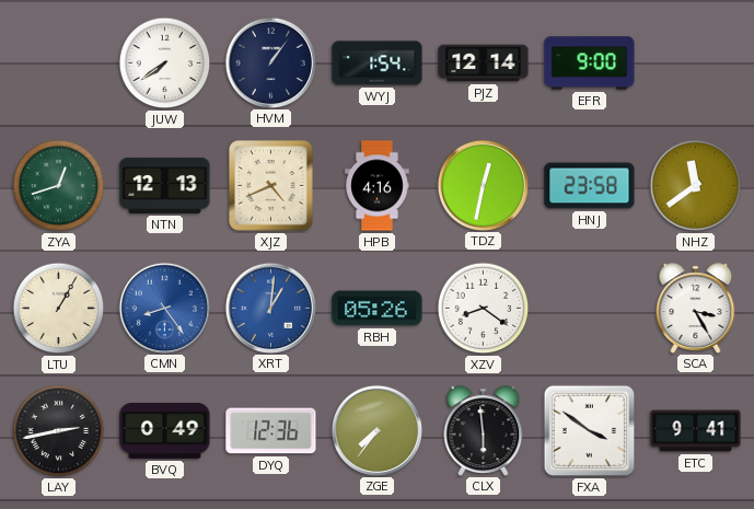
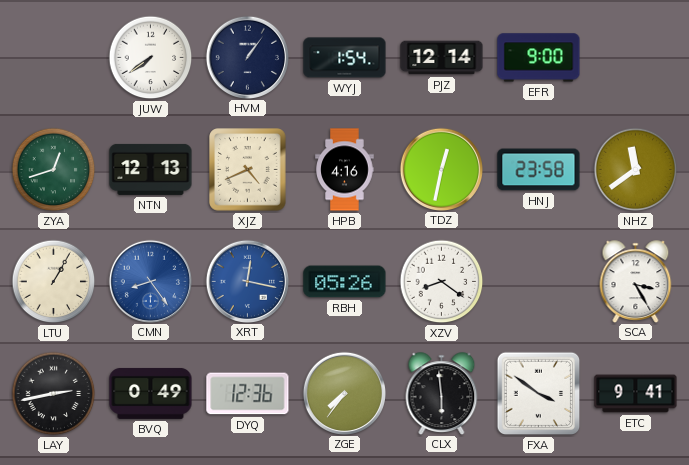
XRT: 1:01 -> 12:17
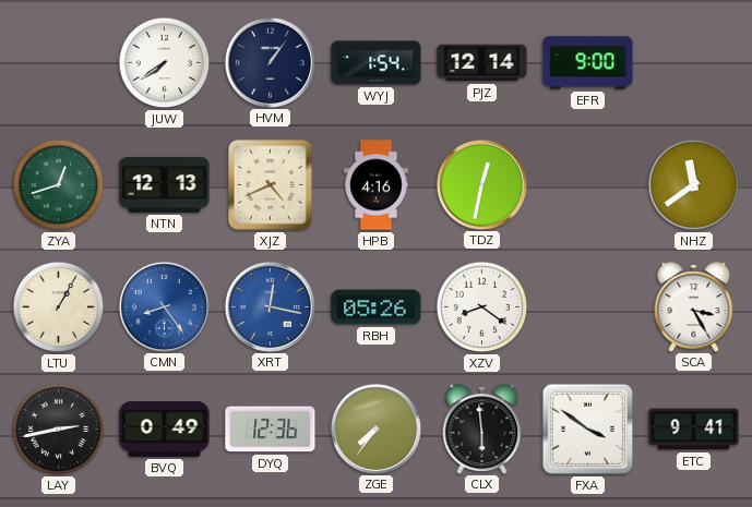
HNJ: 23:58 -> none
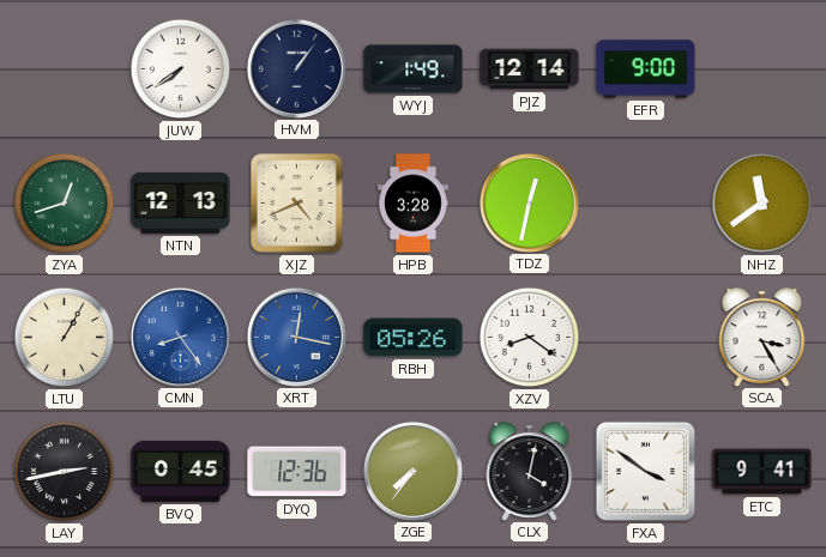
WYJ: 1:54 -> 1:49
HPB: 4:16 -> 3:28
BVQ: 0:49 -> 0:45
CLX: 5:59 -> 4:02
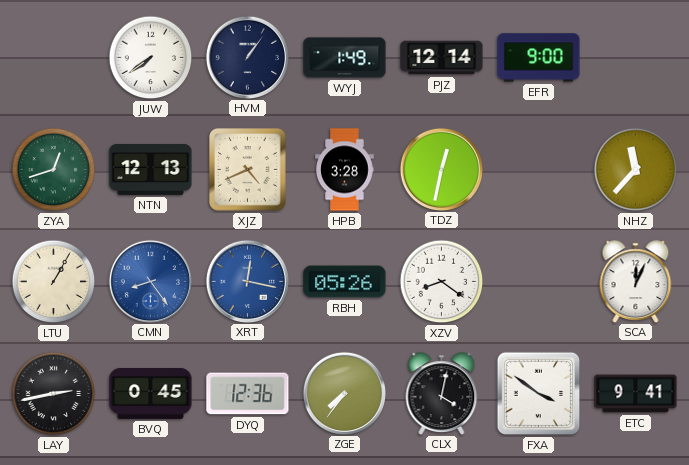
NHZ: 11:39 -> 11:37
SCA: 3:25 -> 12:04
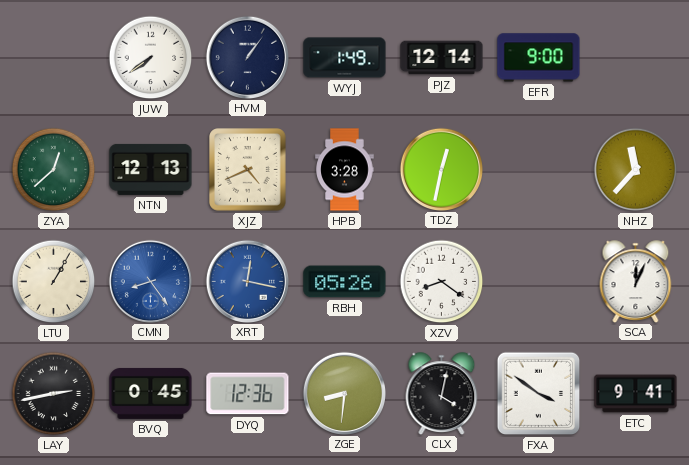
ZYA: 12:42 -> 12:38
ZGE: 7:36 -> 8:31
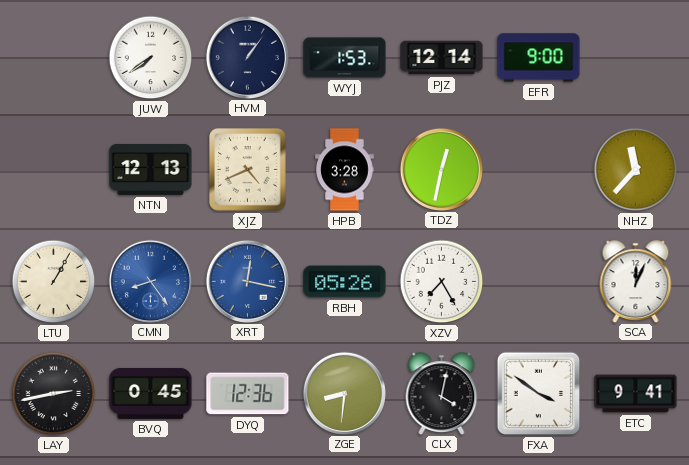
WYJ: 1:49 -> 1:53
ZYA: 12:38 -> none
XZV: 8:21 -> 7:25
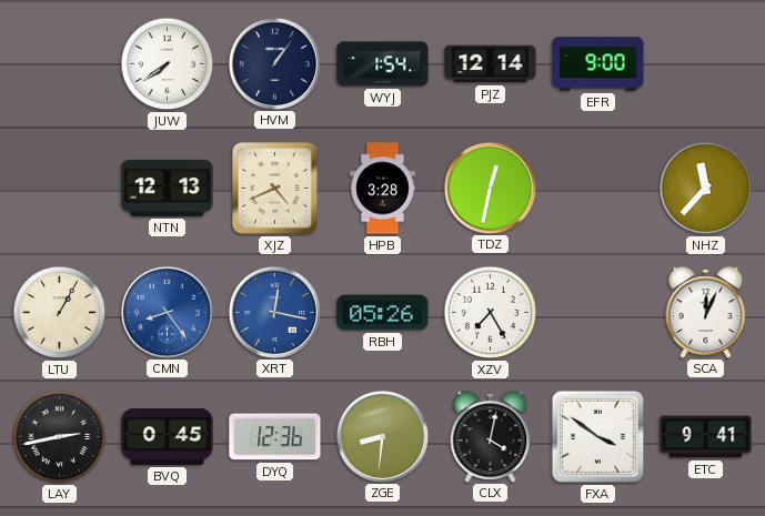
WYJ: 1:53 -> 1:54
